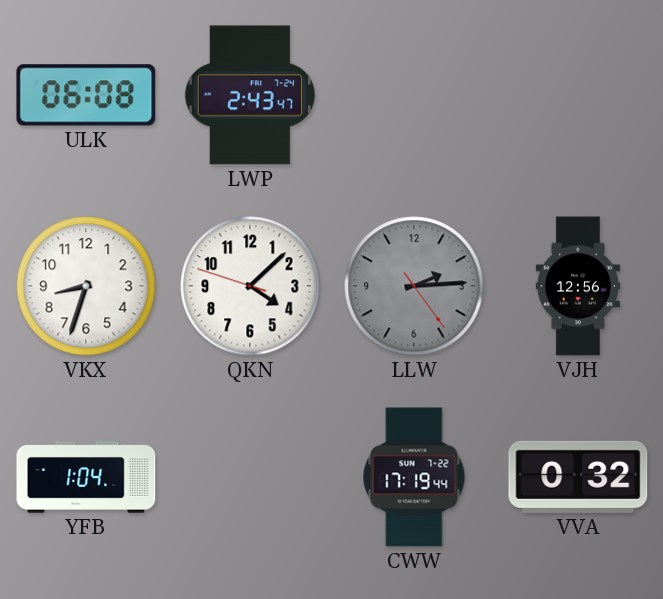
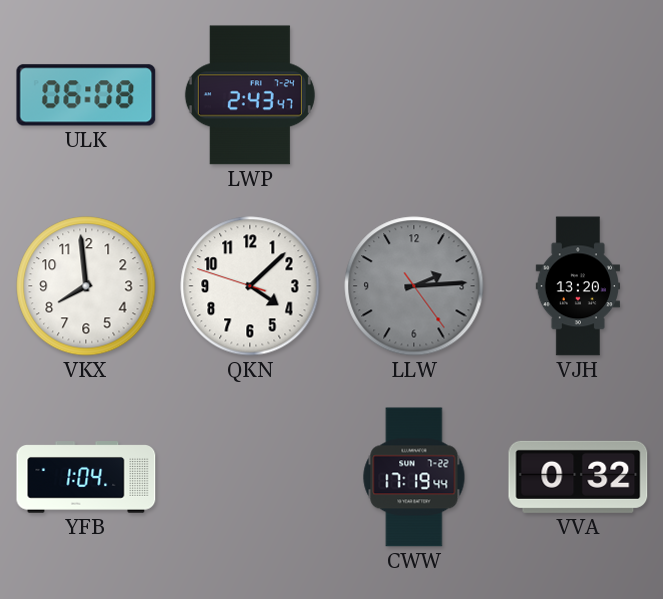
VKX: 8:33 -> 7:59
VJH: 12:56 -> 13:20
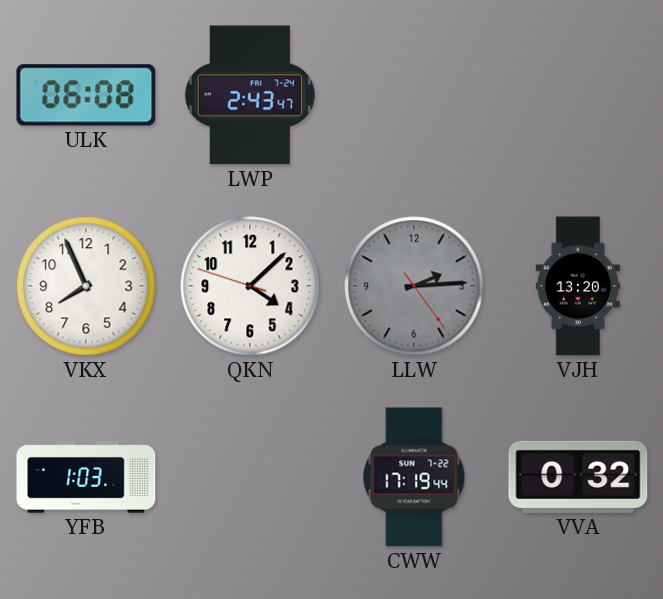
VKX: 7:59 -> 7:56
YFB: 1:04 -> 1:03
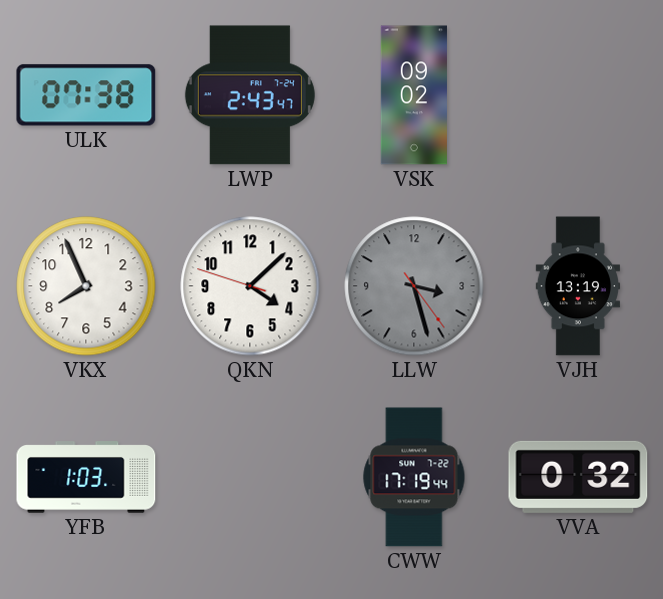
ULK: 06:08 -> 07:38
VSK: none -> 09:02
LLW: 2:14 -> 3:27
VJH: 13:20 -> 13:19
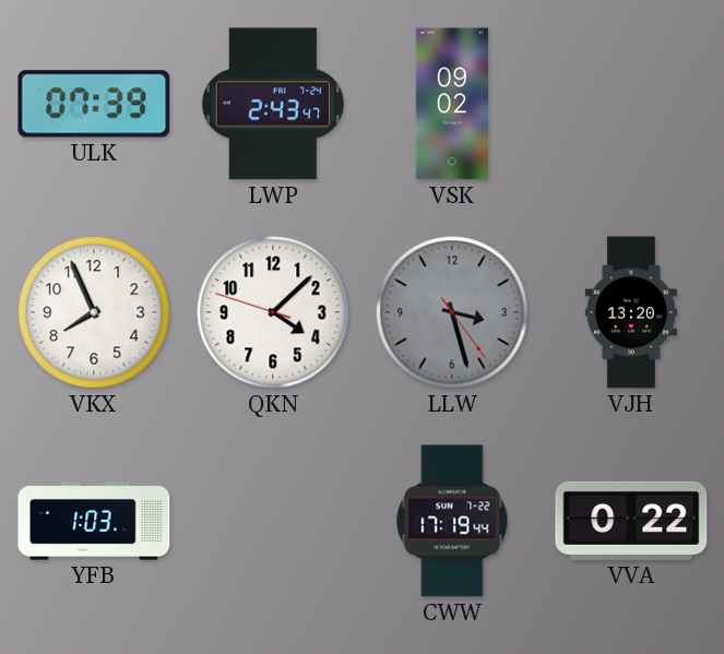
ULK: 07:38 -> 07:39
VJH: 13:19 -> 13:20
VVA: 0:32 -> 0:22
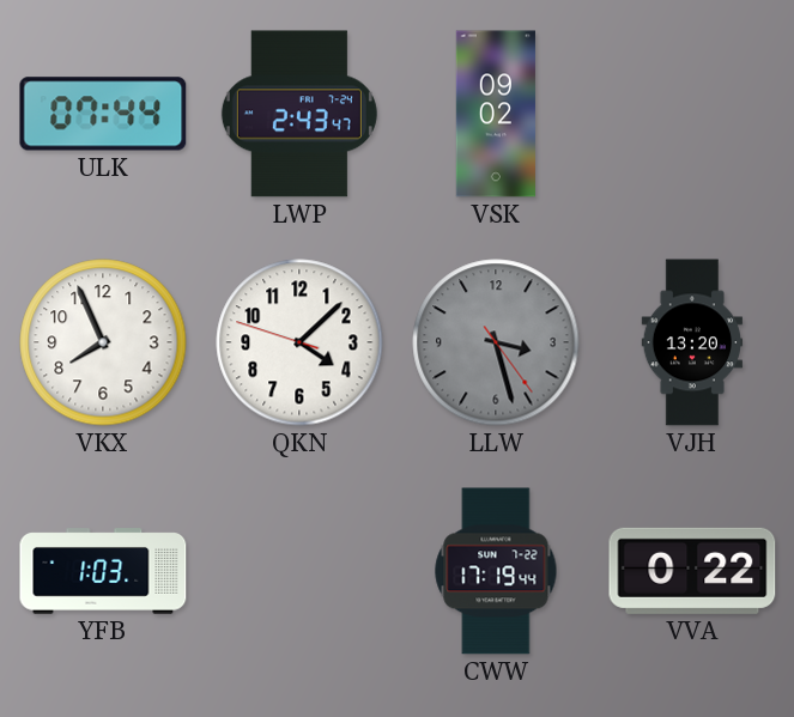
ULK: 07:39 -> 07:44
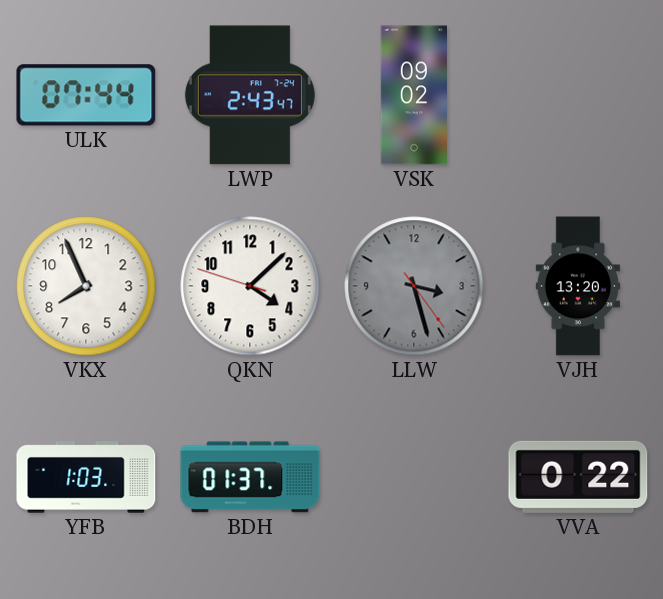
BDH: none -> 01:37
CWW: 17:19 -> none
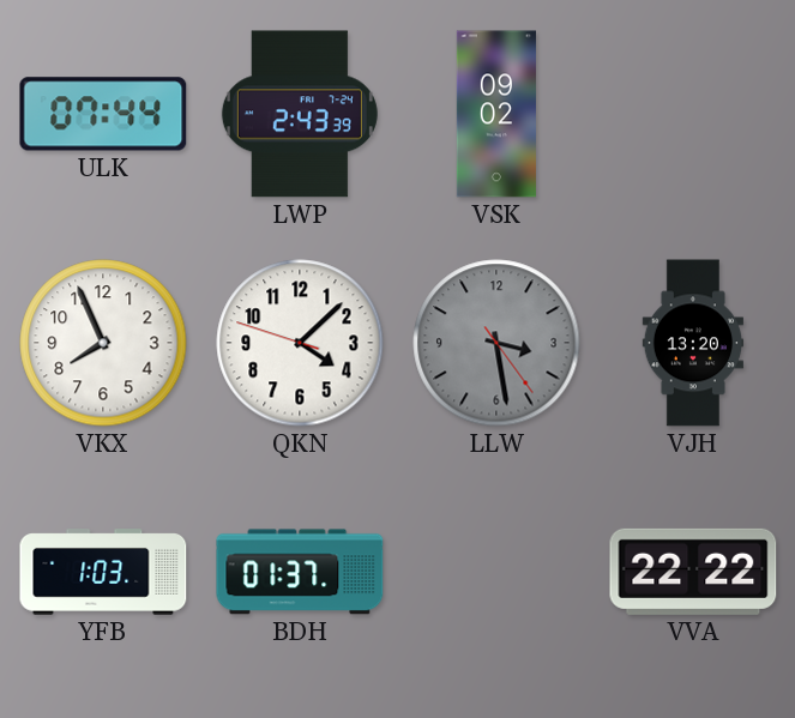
LWP: 2:43:47 -> 2:43:39
LLW: 3:27 -> 3:28
VVA: 0:22 -> 22:22
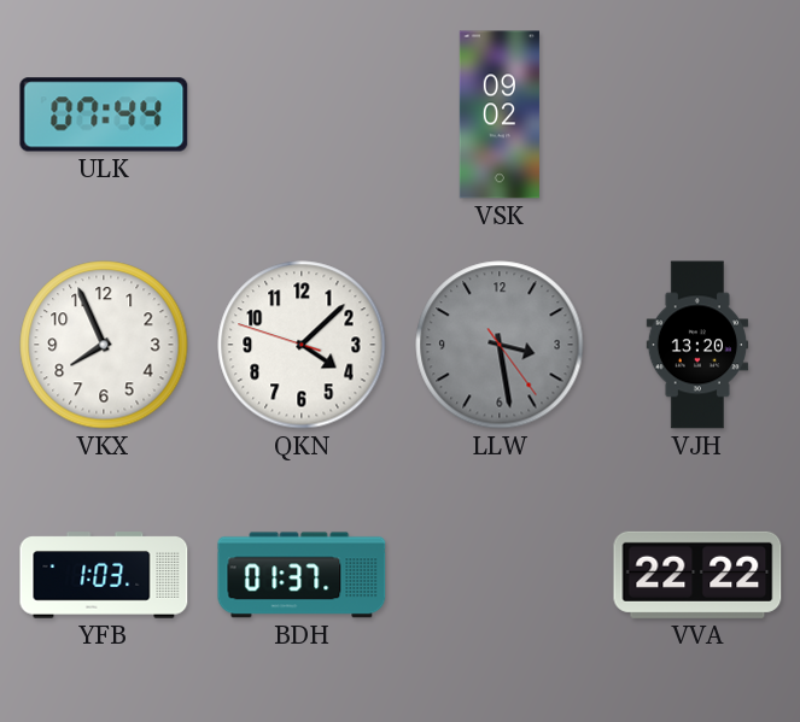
LWP: 2:43 -> none
